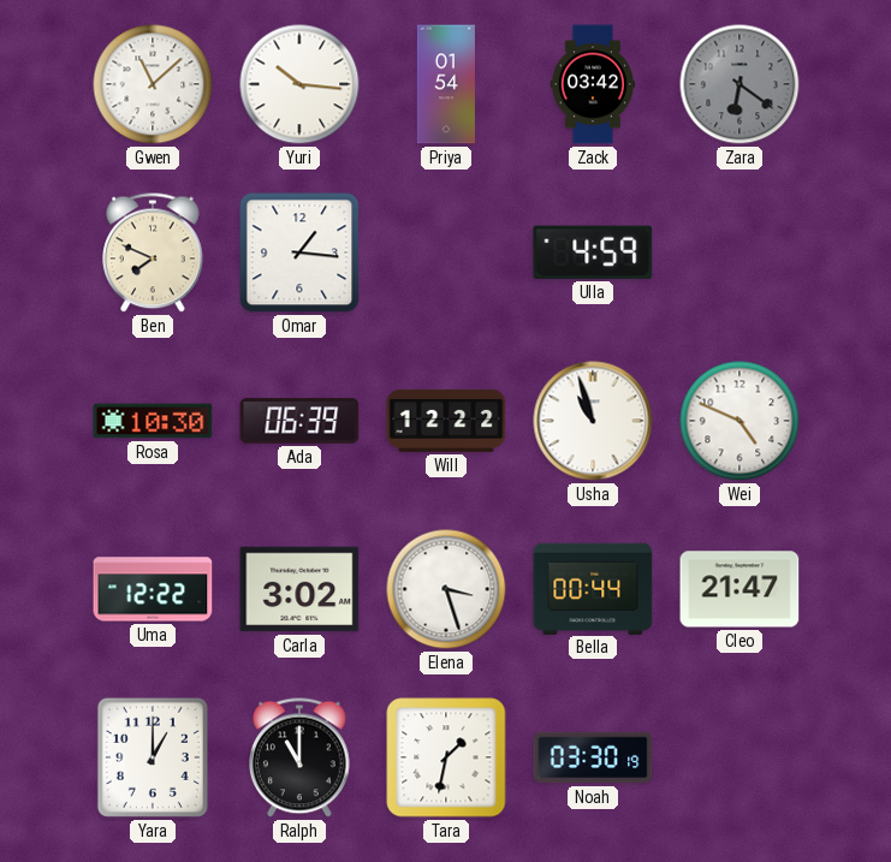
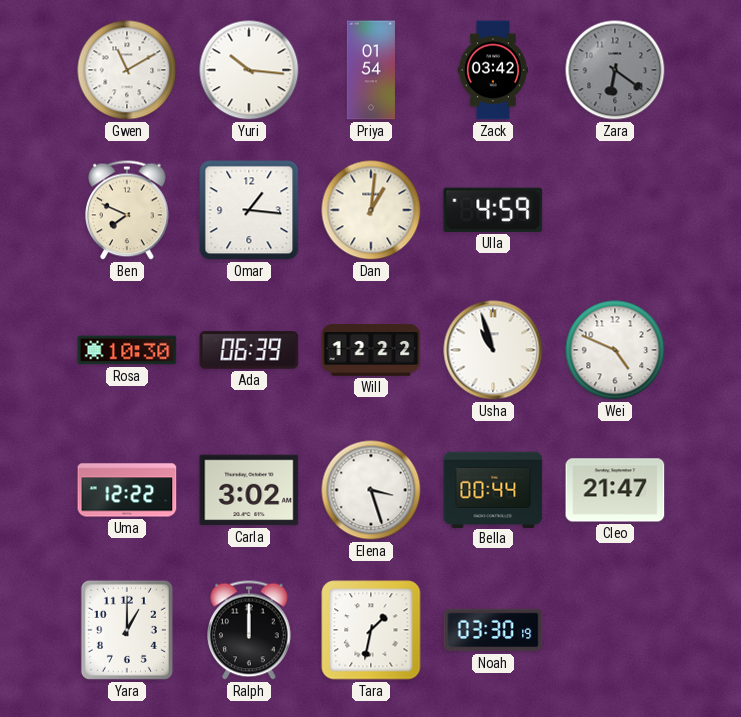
Gwen: 11:08 -> 11:10
Dan: none -> 1:01
Ralph: 11:00 -> 12:00
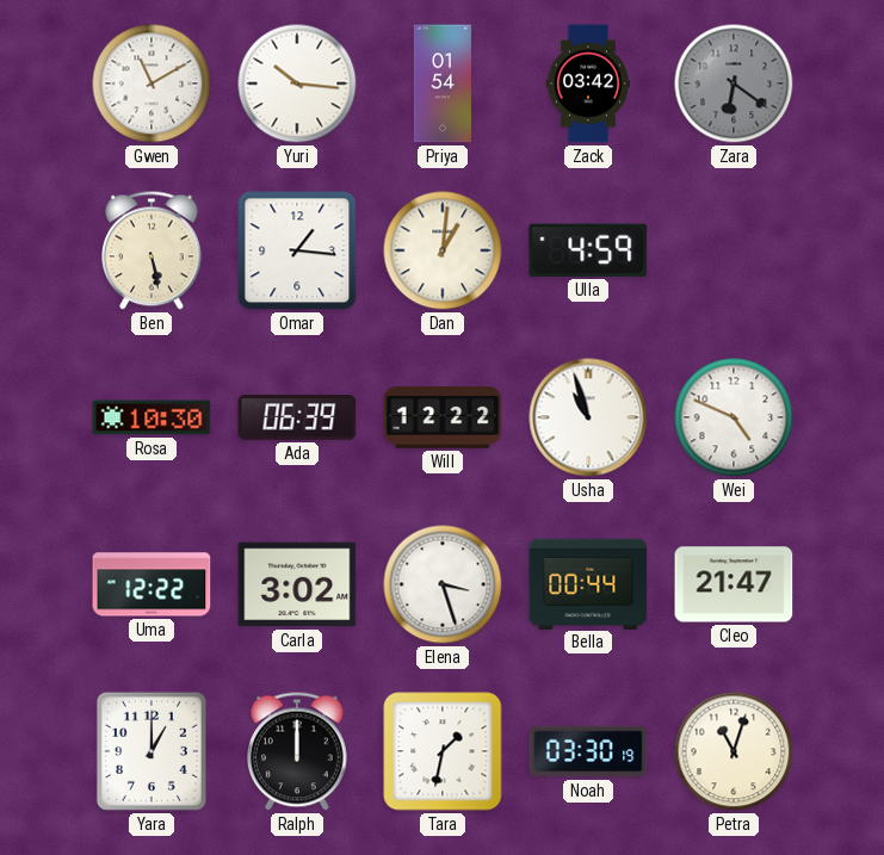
Ben: 7:49 -> 5:28
Petra: none -> 11:03
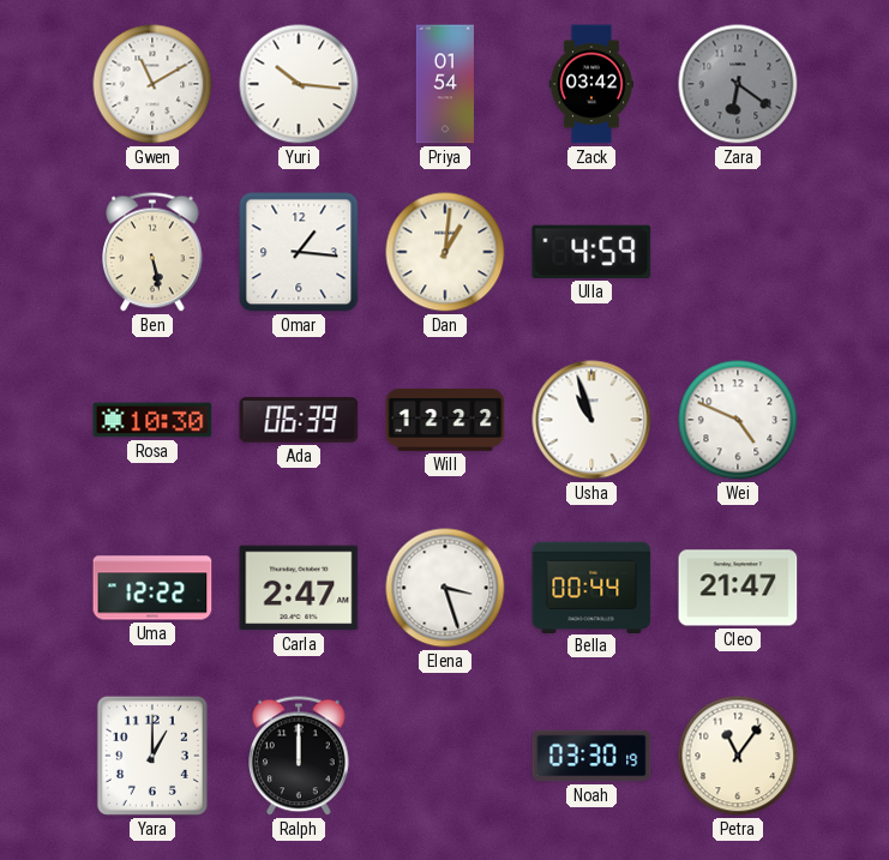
Carla: 3:02 -> 2:47
Tara: 1:32 -> none
Petra: 11:03 -> 11:06
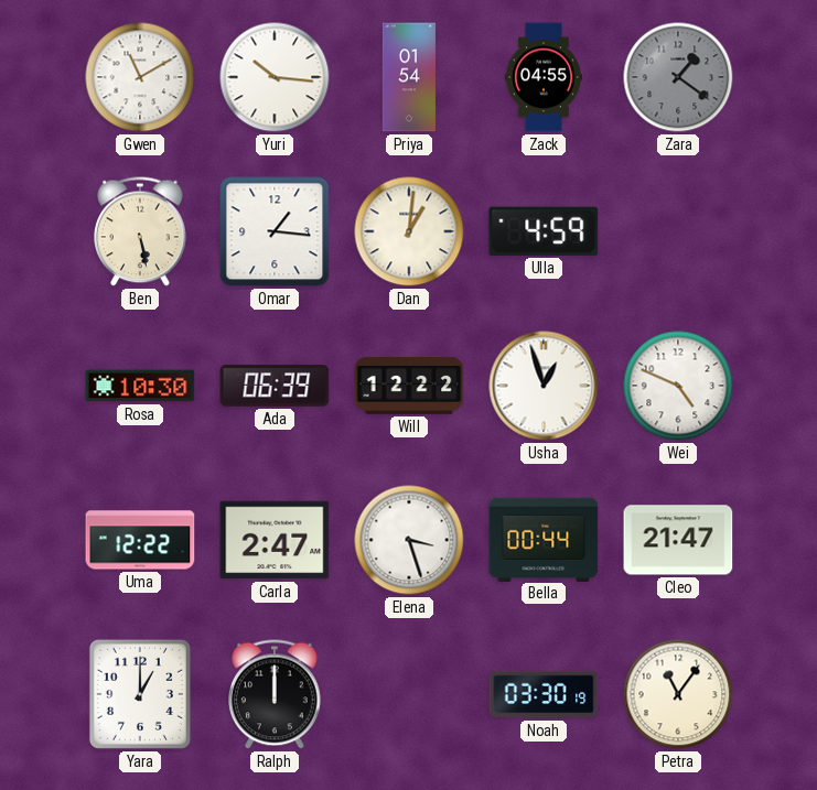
Zack: 03:42 -> 04:55
Zara: 6:21 -> 1:21
Usha: 10:57 -> 12:57
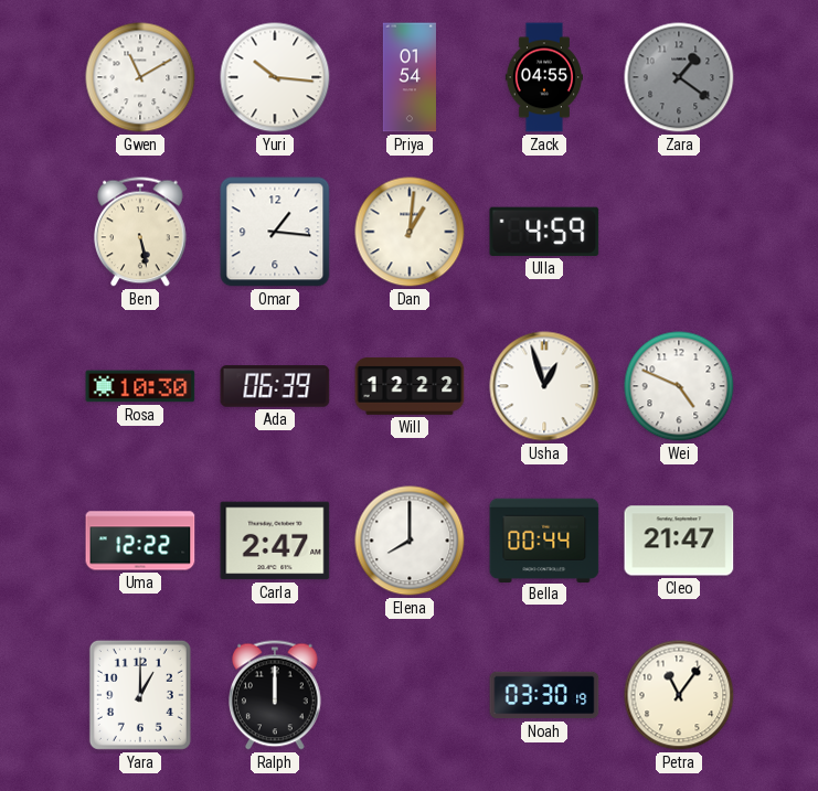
Elena: 3:27 -> 8:00
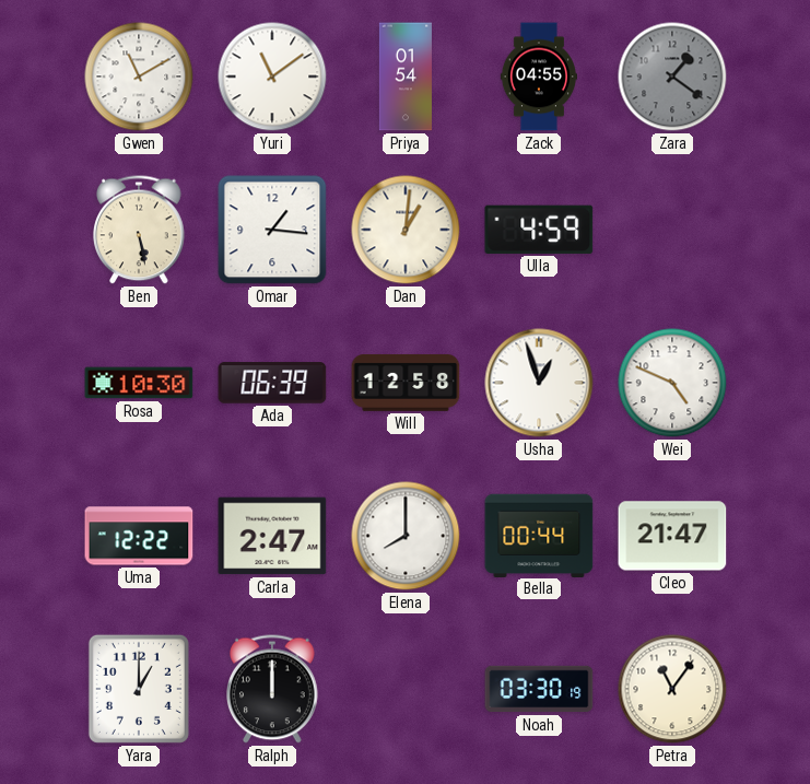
Yuri: 10:16 -> 11:09
Will: 12:22 -> 12:58
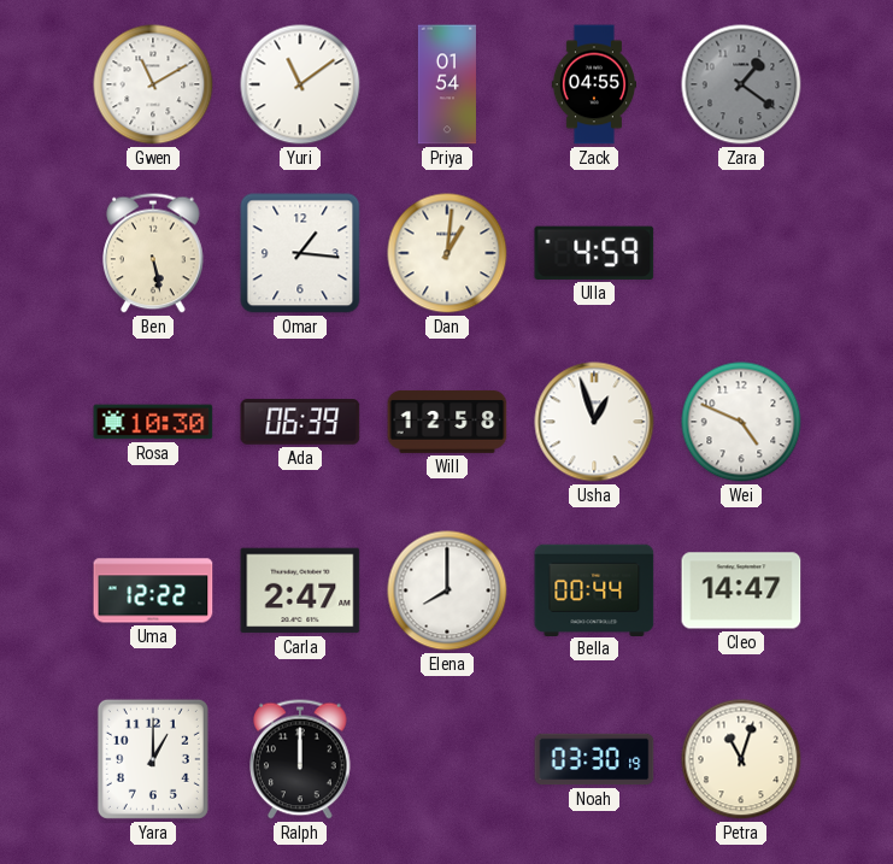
Cleo: 21:47 -> 14:47
Petra: 11:06 -> 11:03
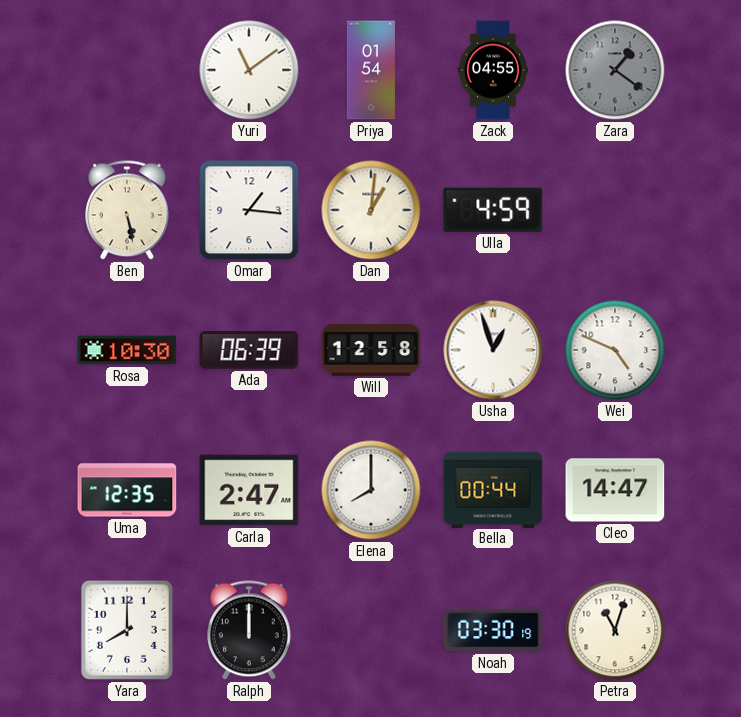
Gwen: 11:10 -> none
Uma: 12:22 -> 12:35
Yara: 1:00 -> 8:00
